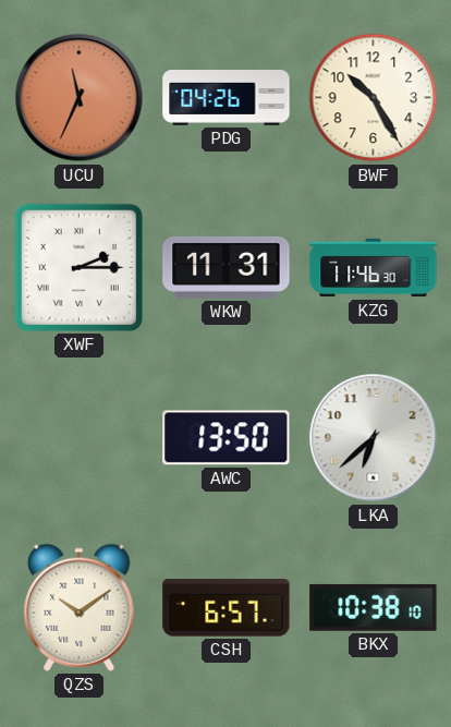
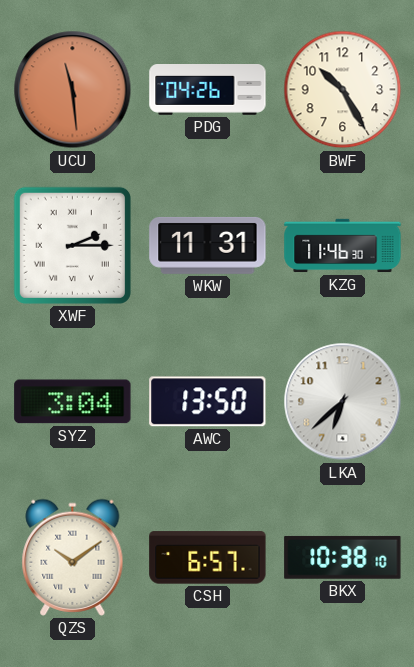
UCU: 11:34 -> 11:29
SYZ: none -> 3:04
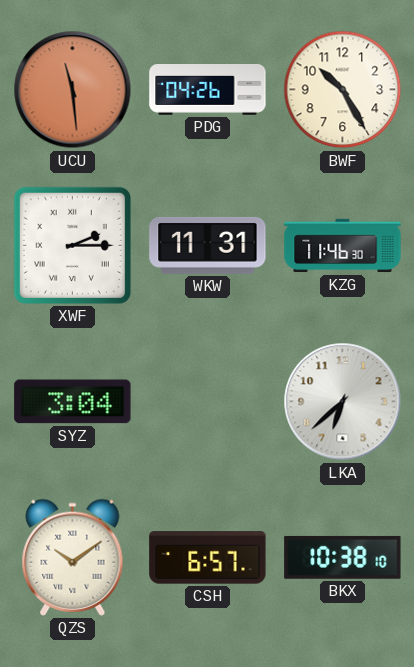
AWC: 13:50 -> none
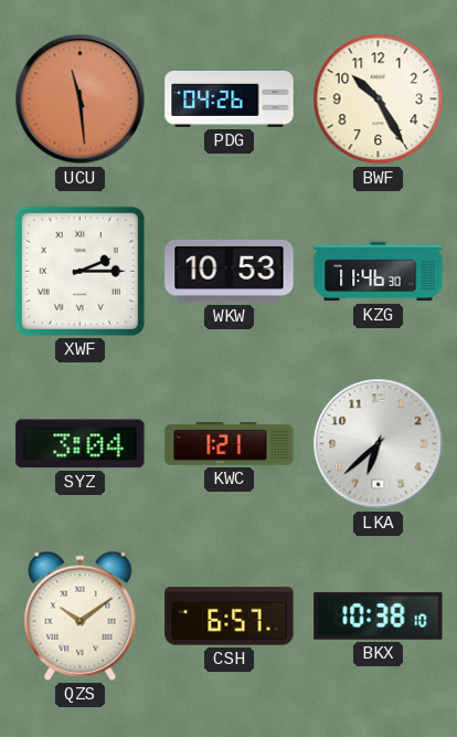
WKW: 11:31 -> 10:53
KWC: none -> 1:21
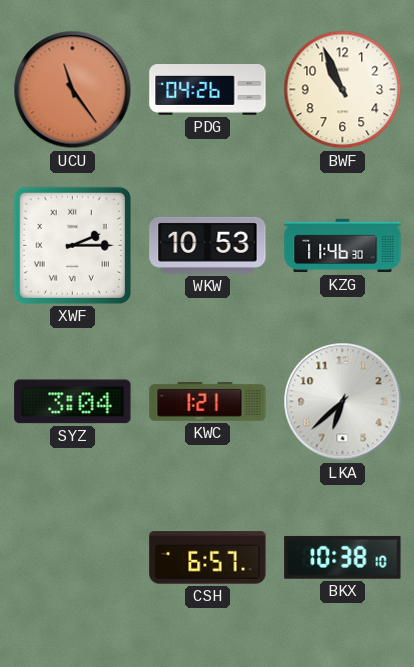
UCU: 11:29 -> 11:24
BWF: 10:25 -> 10:56
QZS: 10:09 -> none
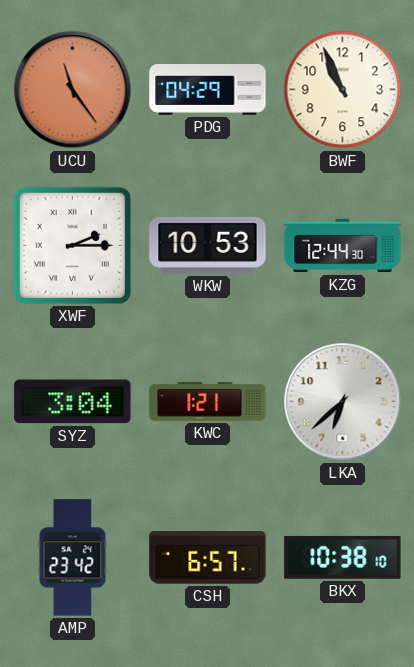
PDG: 04:26 -> 04:29
KZG: 11:46 -> 12:44
AMP: none -> 23:42
